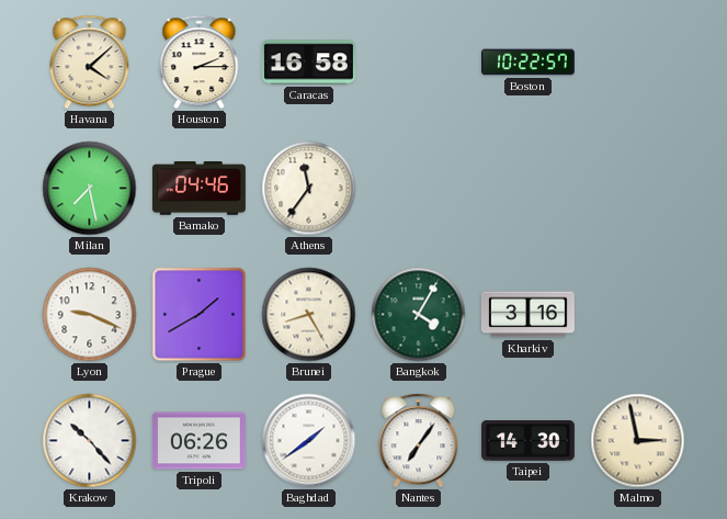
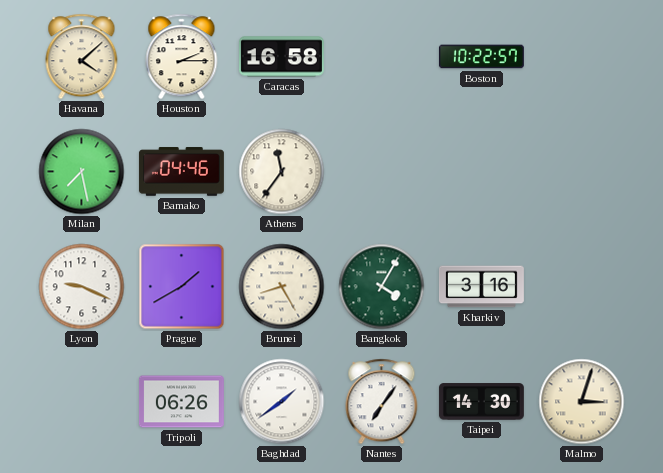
Krakow: 10:23 -> none
Malmo: 2:58 -> 3:03
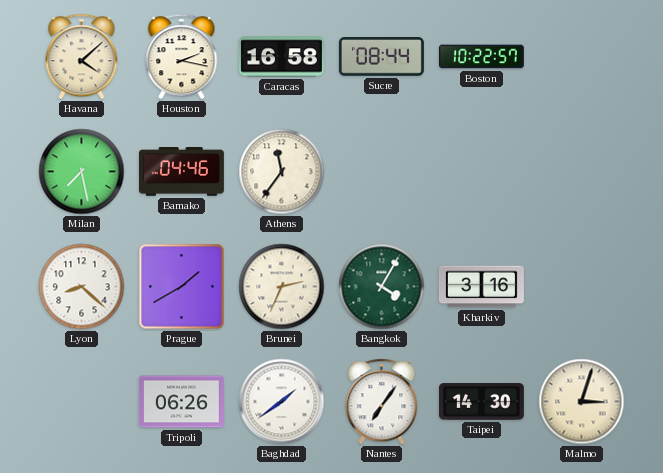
Houston: 2:15 -> 2:17
Sucre: none -> 08:44
Lyon: 9:19 -> 8:22
Brunei: 8:25 -> 2:34
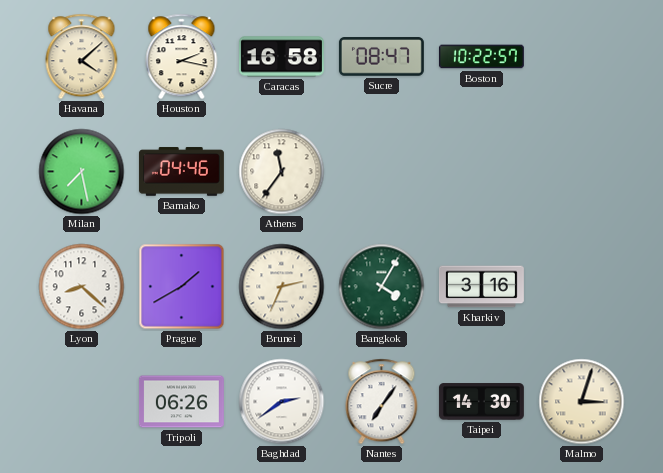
Sucre: 08:44 -> 08:47
Baghdad: 1:39 -> 2:39
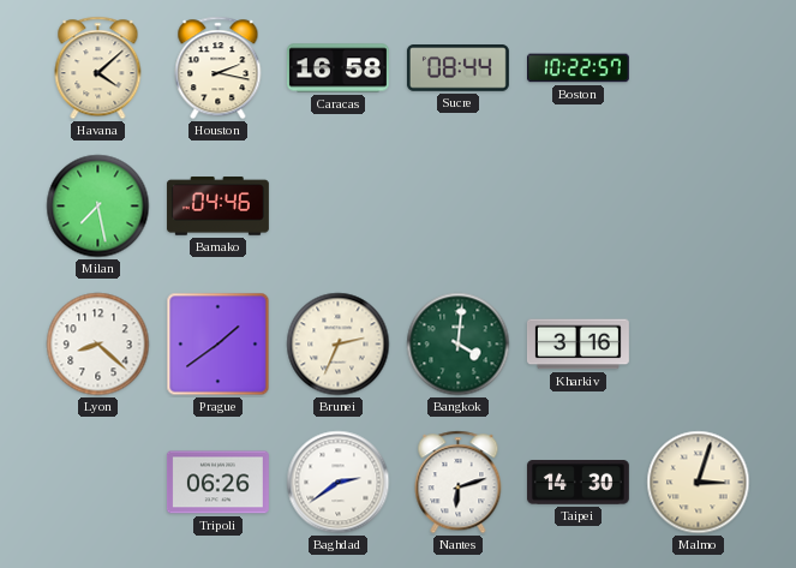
Sucre: 08:47 -> 08:44
Athens: 11:36 -> none
Prague: 1:40 -> 1:39
Bangkok: 4:05 -> 4:01
Nantes: 7:06 -> 6:12
